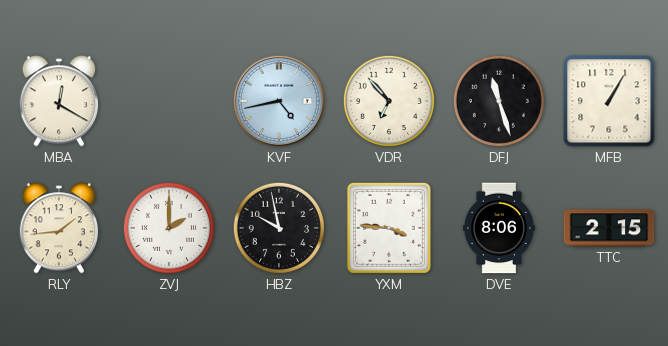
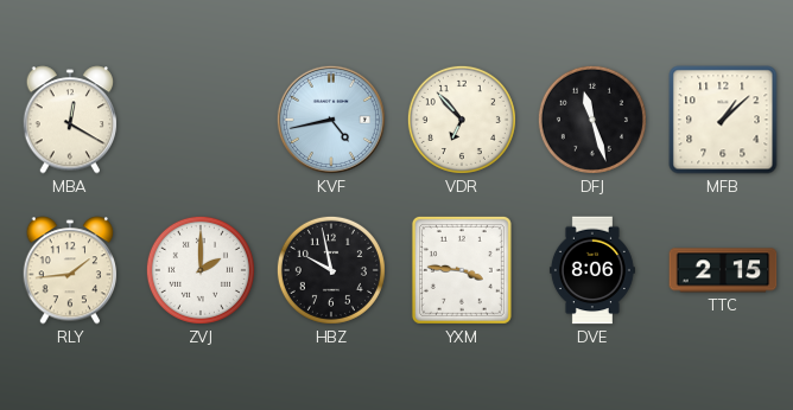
MFB: 1:05 -> 1:08
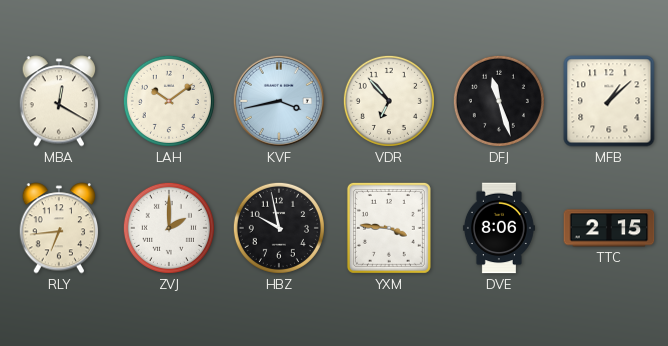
LAH: none -> 10:09
KVF: 4:43 -> 3:43
RLY: 1:44 -> 6:44
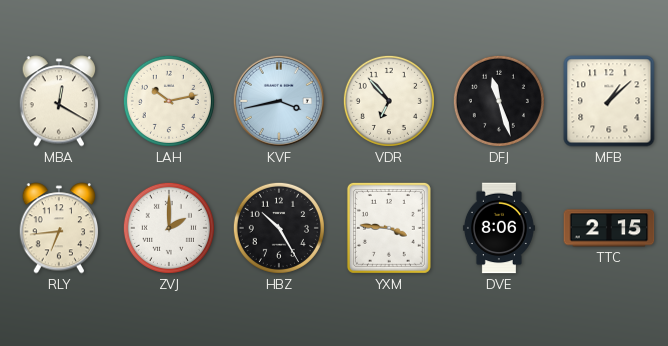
LAH: 10:09 -> 10:13
HBZ: 9:58 -> 10:25
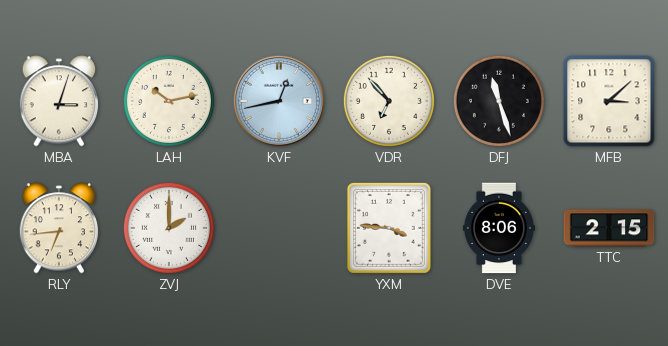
MBA: 12:20 -> 3:03
KVF: 3:43 -> 12:43
MFB: 1:08 -> 3:08
HBZ: 10:25 -> none
